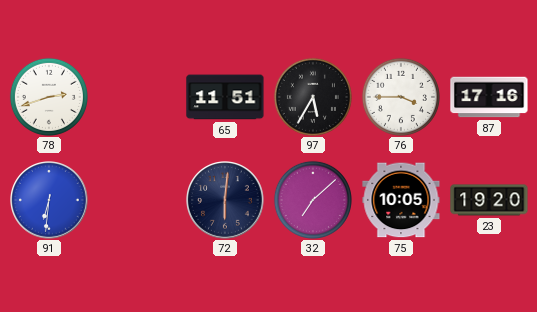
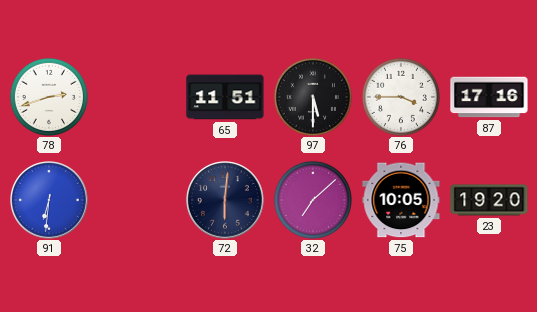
97: 5:35 -> 5:30
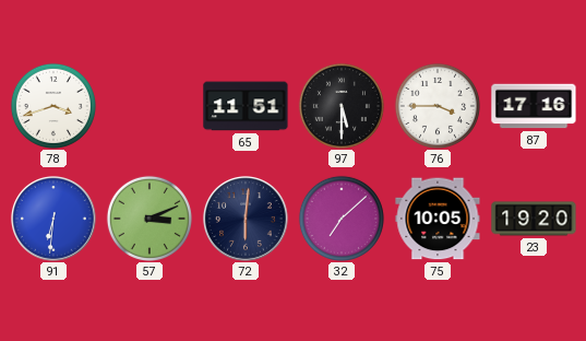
78: 2:42 -> 3:42
57: none -> 3:11
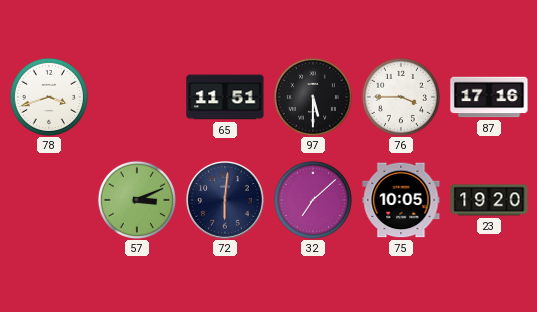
91: 6:31 -> none
